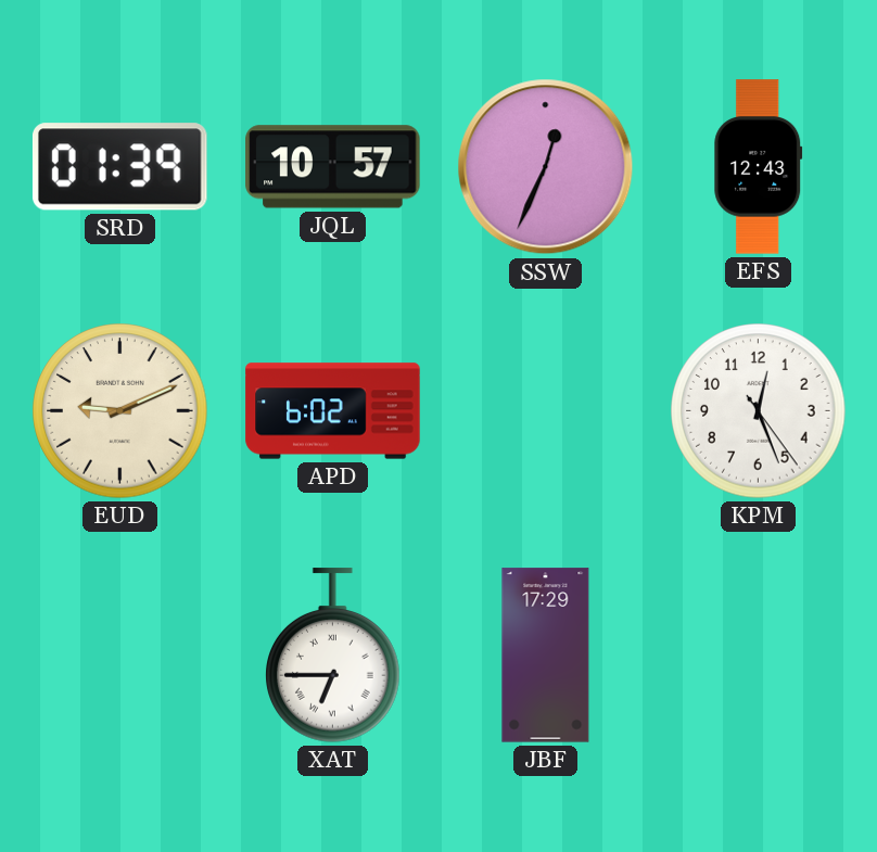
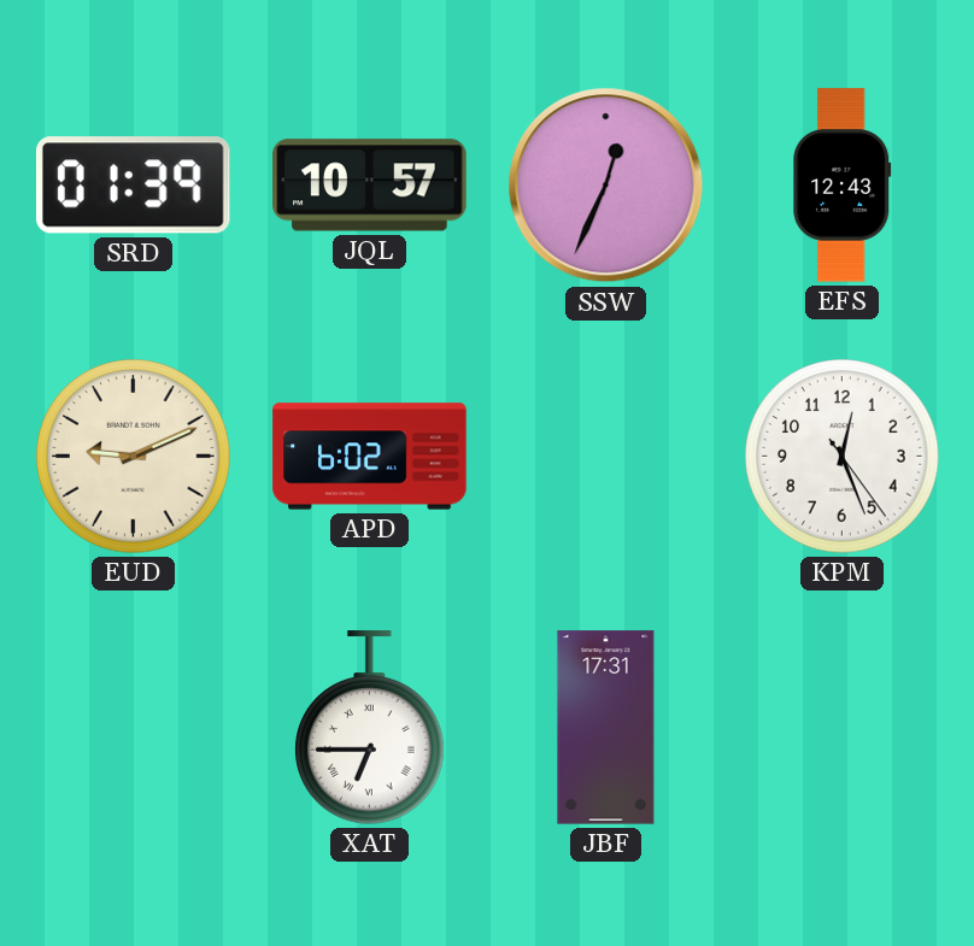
JBF: 17:29 -> 17:31
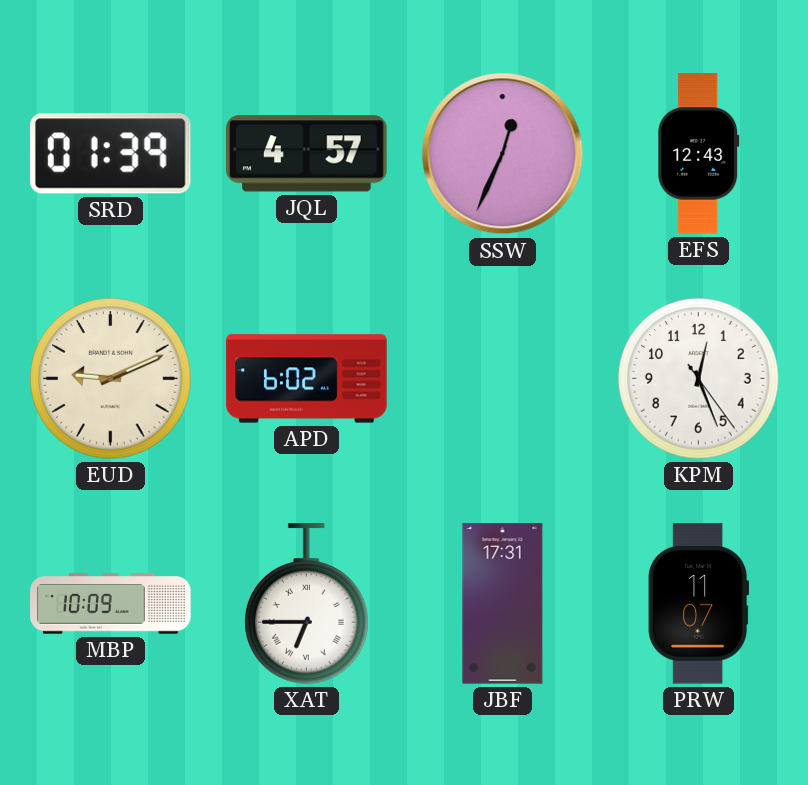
JQL: 10:57 -> 4:57
MBP: none -> 10:09
PRW: none -> 11:07
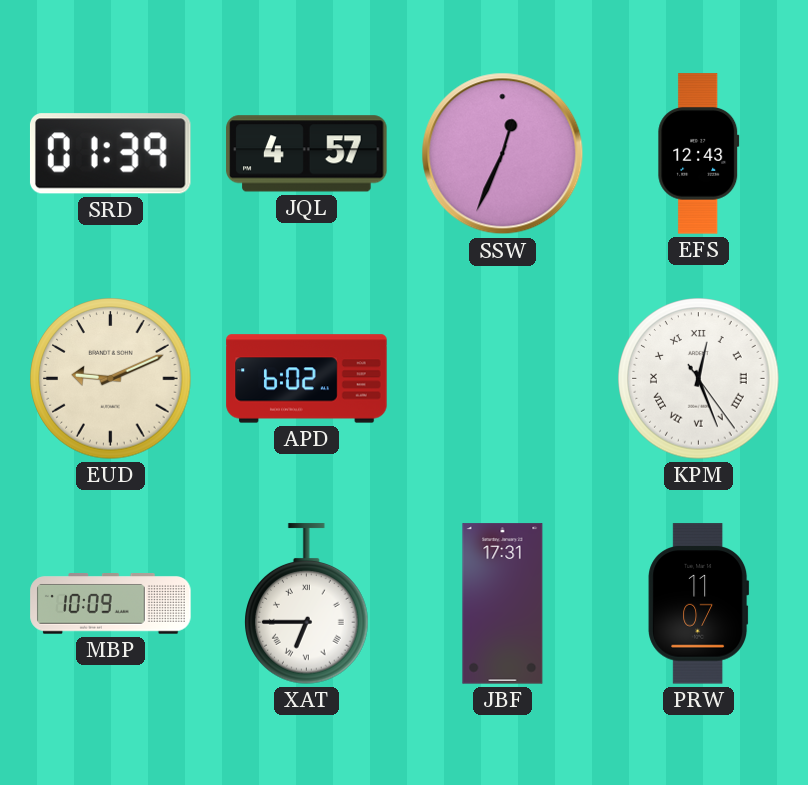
KPM numerals: Arabic -> Roman
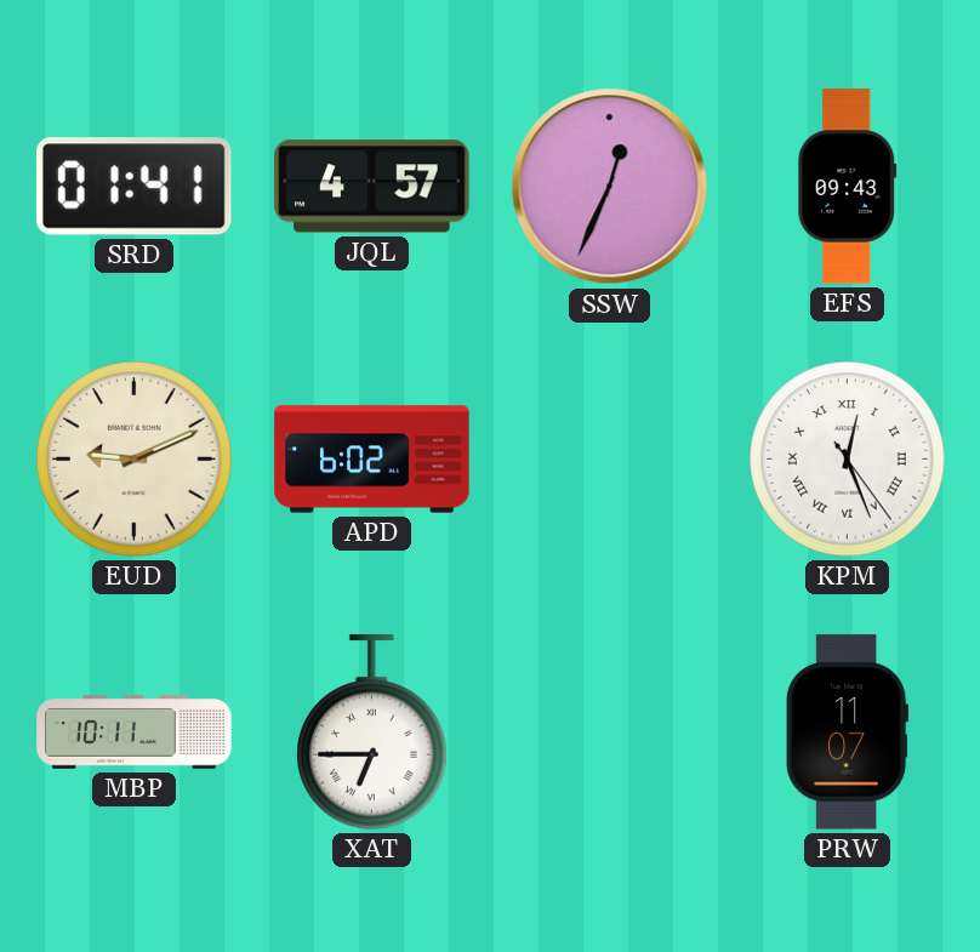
SRD: 01:39 -> 01:41
EFS: 12:43 -> 09:43
MBP: 10:09 -> 10:11
JBF: 17:31 -> none
